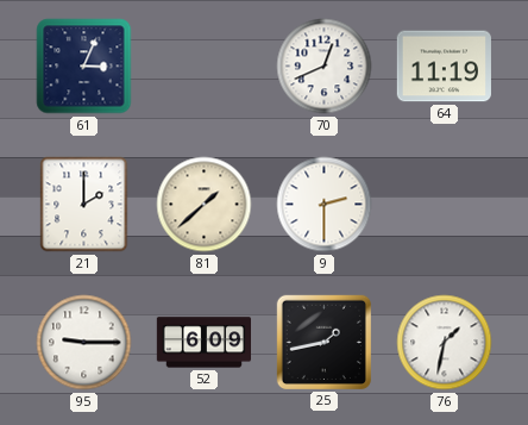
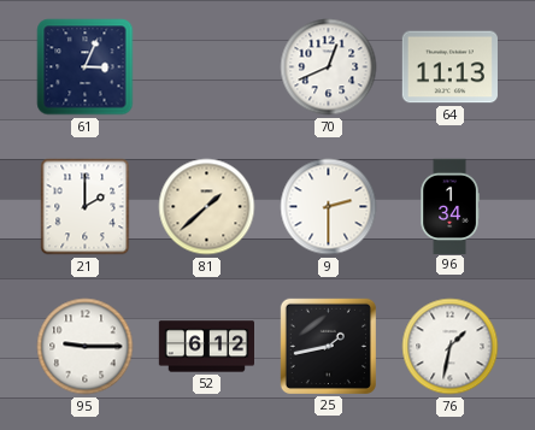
64: 11:19 -> 11:13
96: none -> 1:34
52: 6:09 -> 6:12
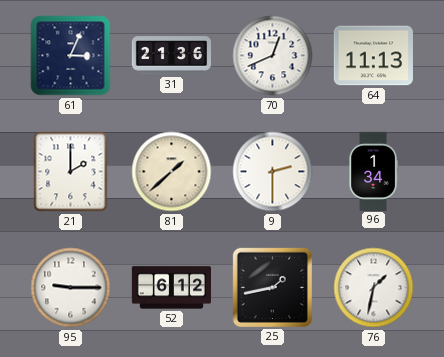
31: none -> 21:36
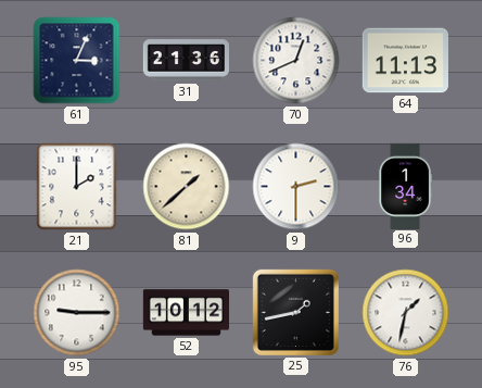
52: 6:12 -> 10:12
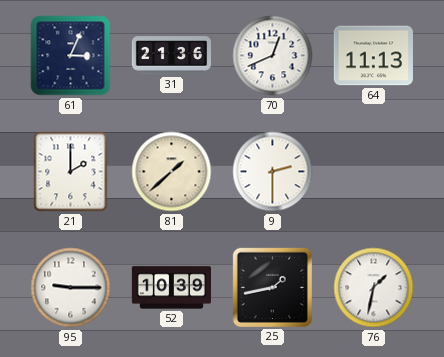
96: 1:34 -> none
52: 10:12 -> 10:39
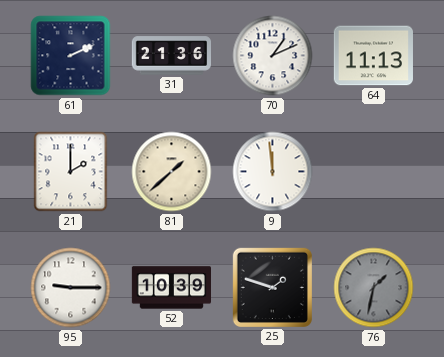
61: 3:04 -> 2:11
70: 12:41 -> 1:11
9: 2:30 -> 11:59
25: 1:43 -> 1:48
76 dial: white -> grey
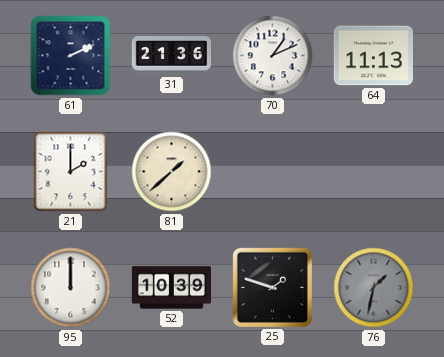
9: 11:59 -> none
95: 9:15 -> 12:00
